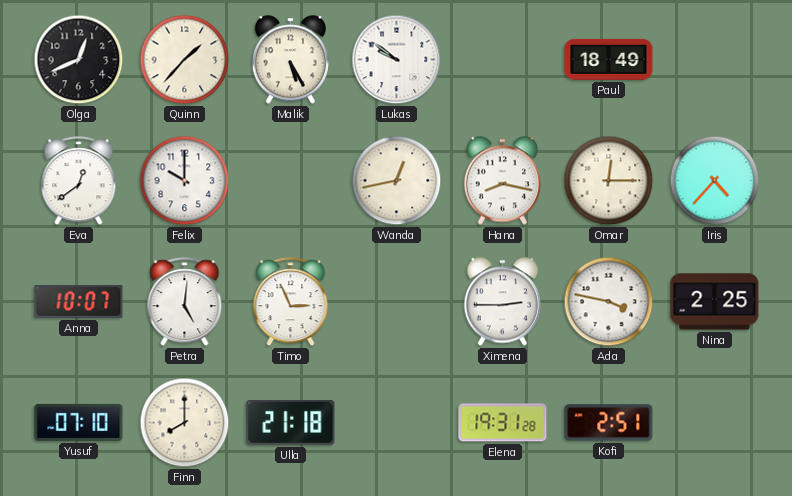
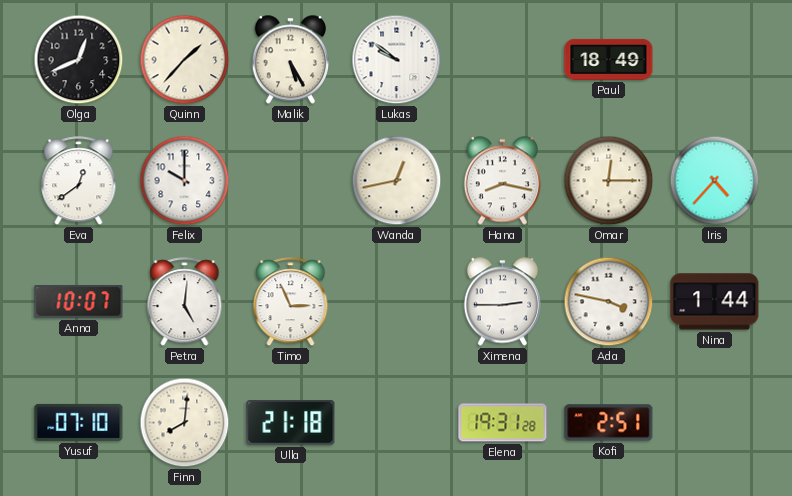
Nina: 2:25 -> 1:44
Finn: 8:00 -> 8:01
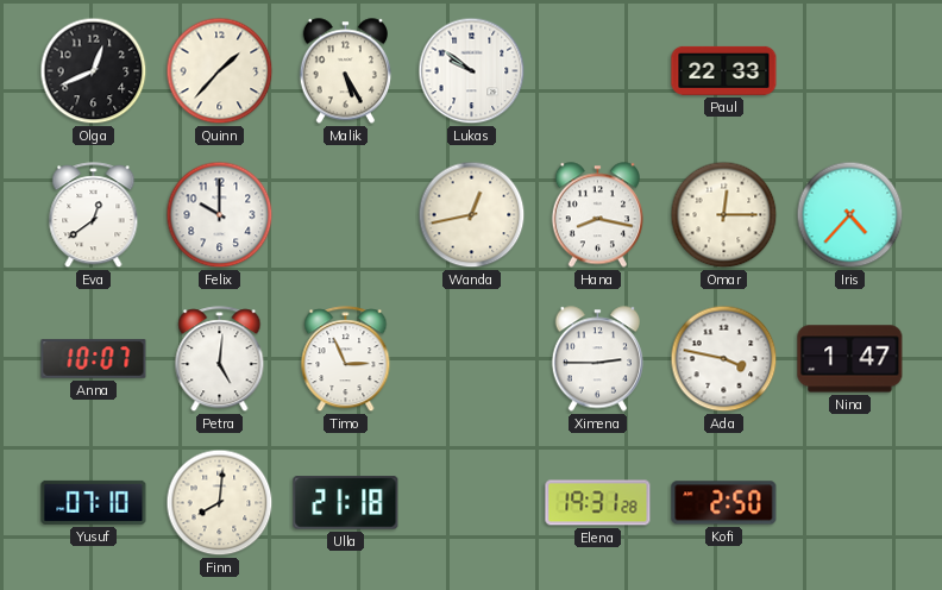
Paul: 18:49 -> 22:33
Nina: 1:44 -> 1:47
Kofi: 2:51 -> 2:50
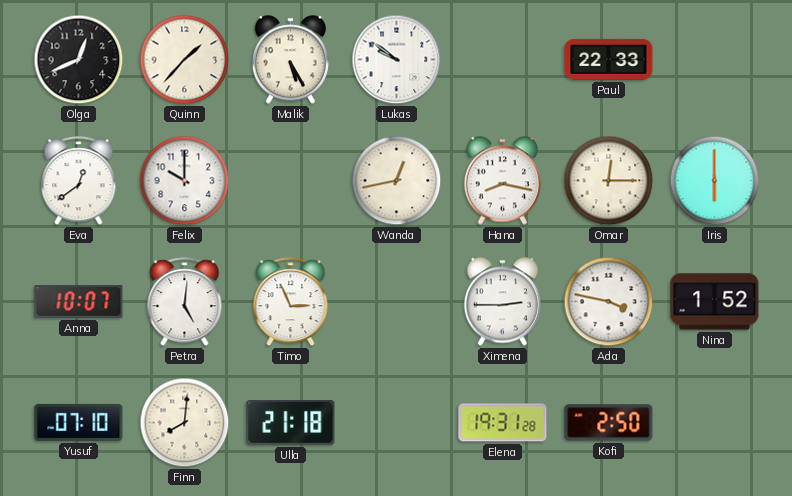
Iris: 4:37 -> 6:00
Nina: 1:47 -> 1:52
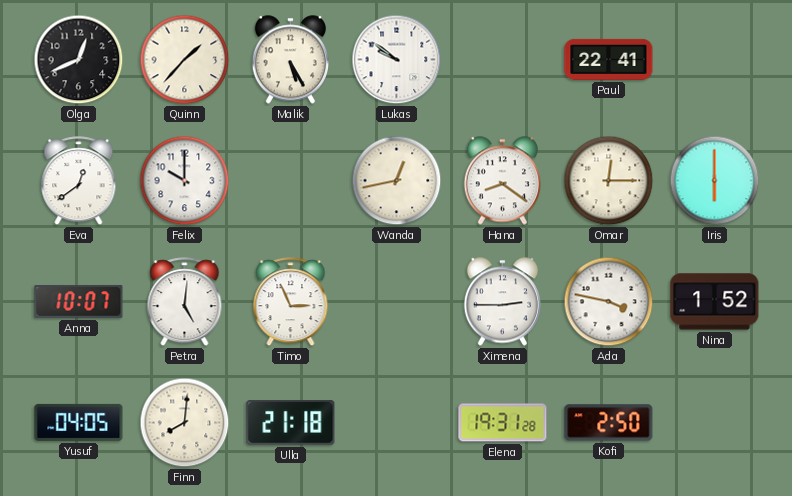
Paul: 22:33 -> 22:41
Hana: 8:17 -> 8:21
Yusuf: 07:10 -> 04:05
